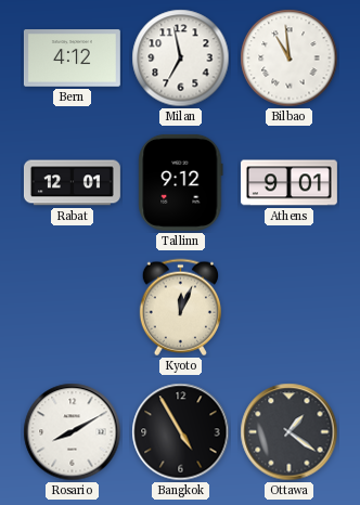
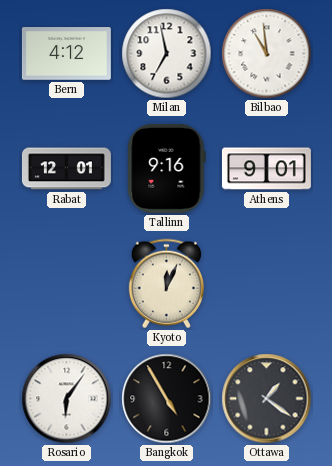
Tallinn: 9:12 -> 9:16
Rosario: 8:10 -> 6:06
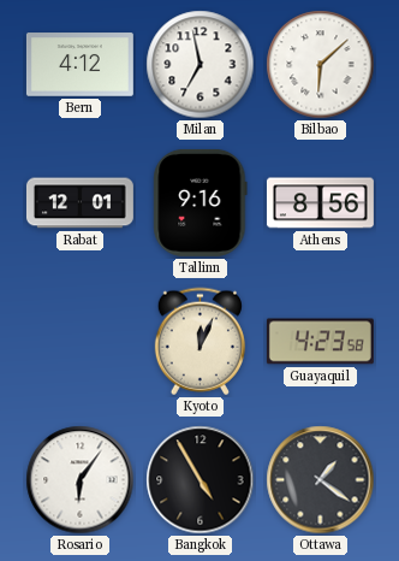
Bilbao: 10:59 -> 6:08
Athens: 9:01 -> 8:56
Guayaquil: none -> 4:23
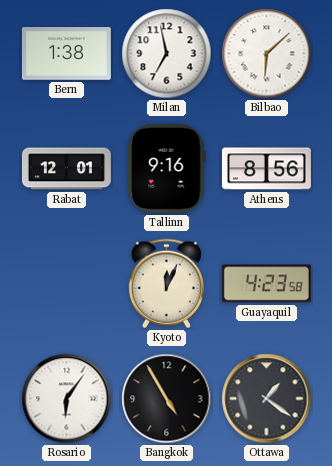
Bern: 4:12 -> 1:38
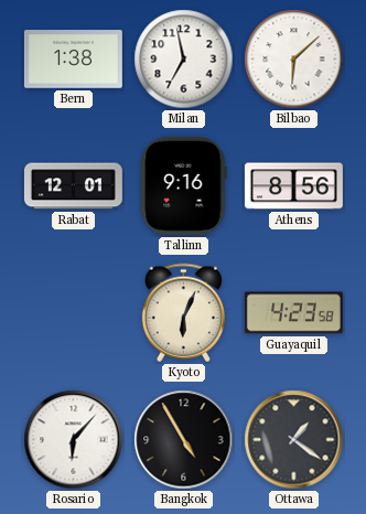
Kyoto: 12:04 -> 6:04
Rosario: 6:06 -> 6:07
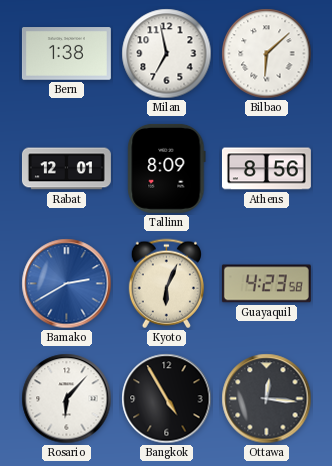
Tallinn: 9:16 -> 8:09
Bamako: none -> 2:40
Ottawa: 1:21 -> 12:16
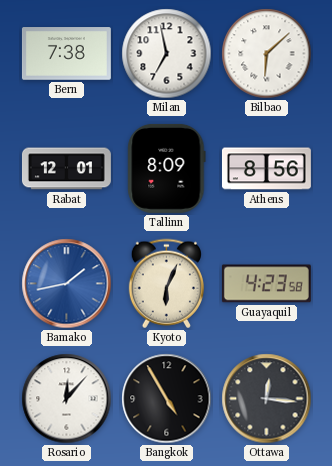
Bern: 1:38 -> 7:38
Bamako: 2:40 -> 1:43
Rosario: 6:07 -> 12:07
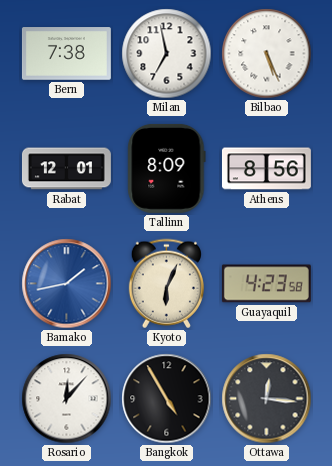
Bilbao: 6:08 -> 5:26
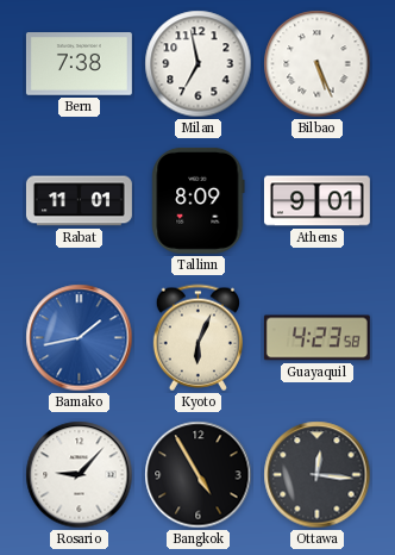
Rabat: 12:01 -> 11:01
Athens: 8:56 -> 9:01
Rosario: 12:07 -> 9:07
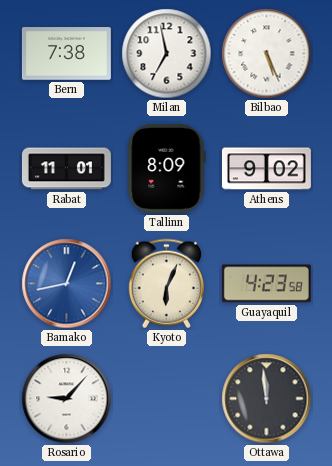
Athens: 9:01 -> 9:02
Bamako: 1:43 -> 12:43
Bangkok: 4:55 -> none
Ottawa: 12:16 -> 11:59
